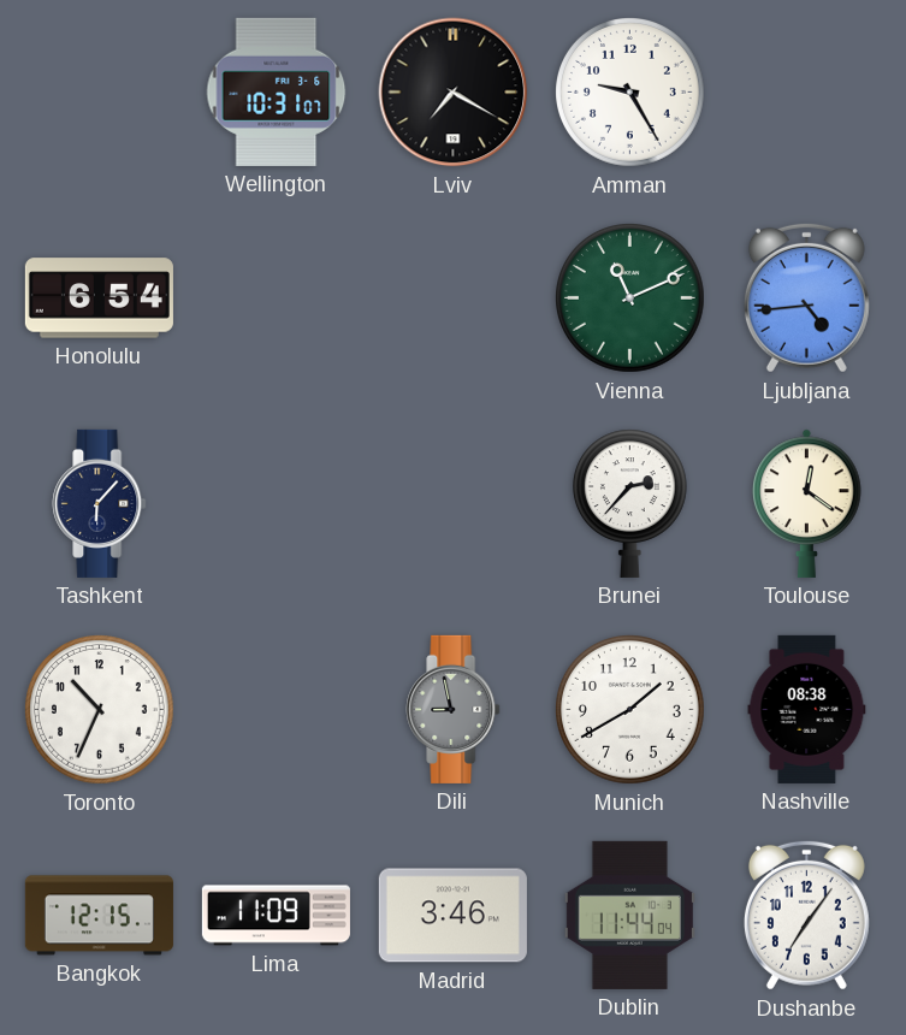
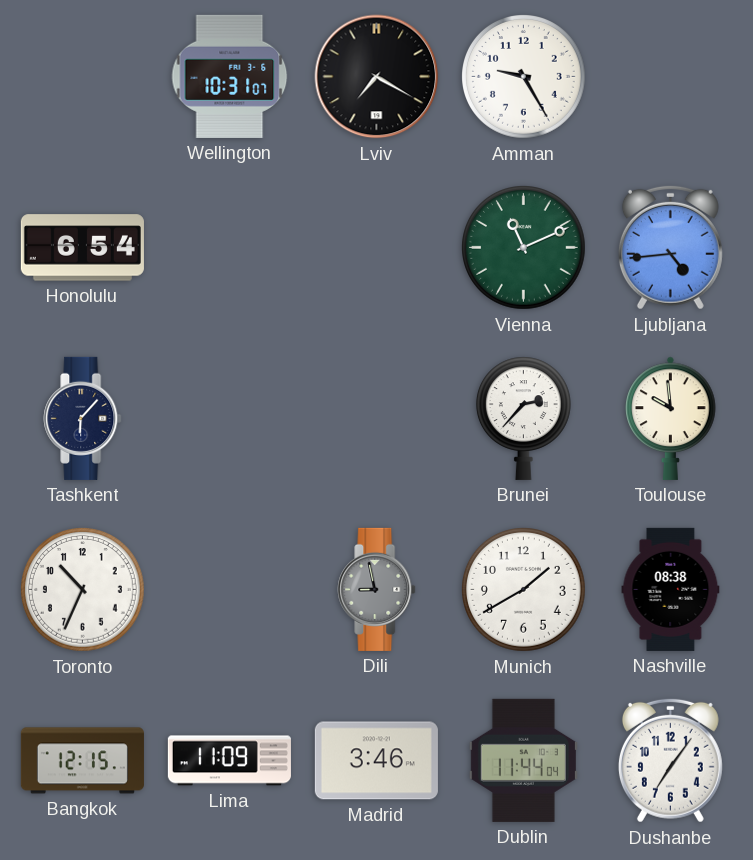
Toulouse: 12:21 -> 9:59
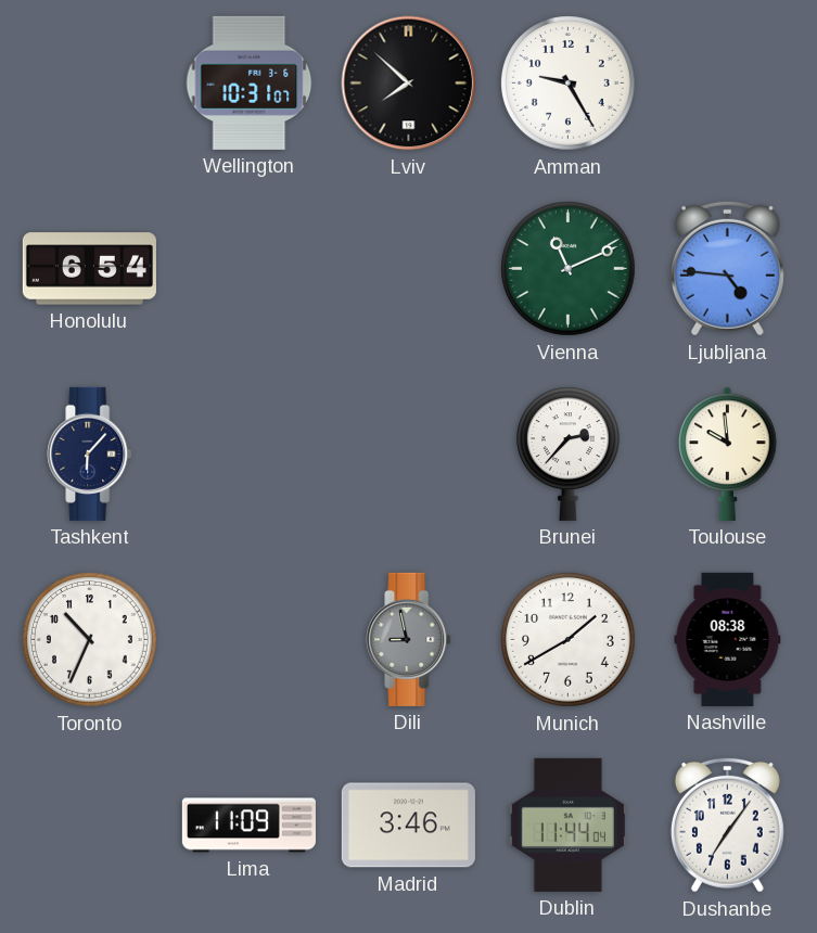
Lviv: 7:20 -> 7:52
Ljubljana: 4:44 -> 4:46
Bangkok: 12:15 -> none
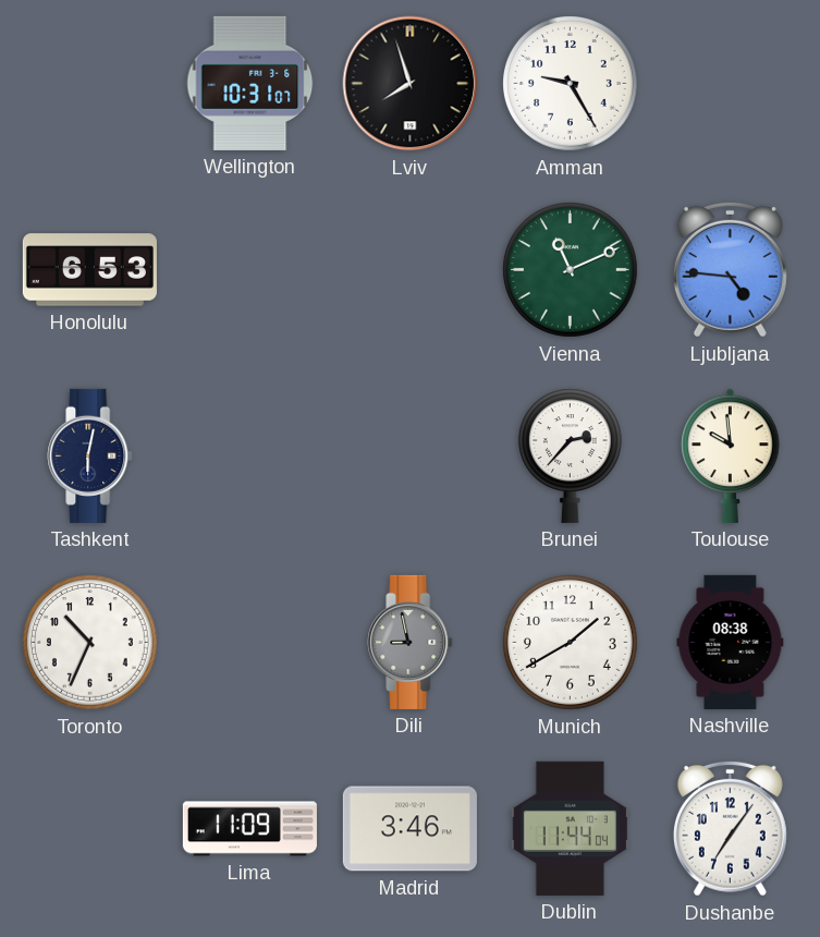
Lviv: 7:52 -> 7:57
Honolulu: 6:54 -> 6:53
Tashkent: 6:07 -> 6:02
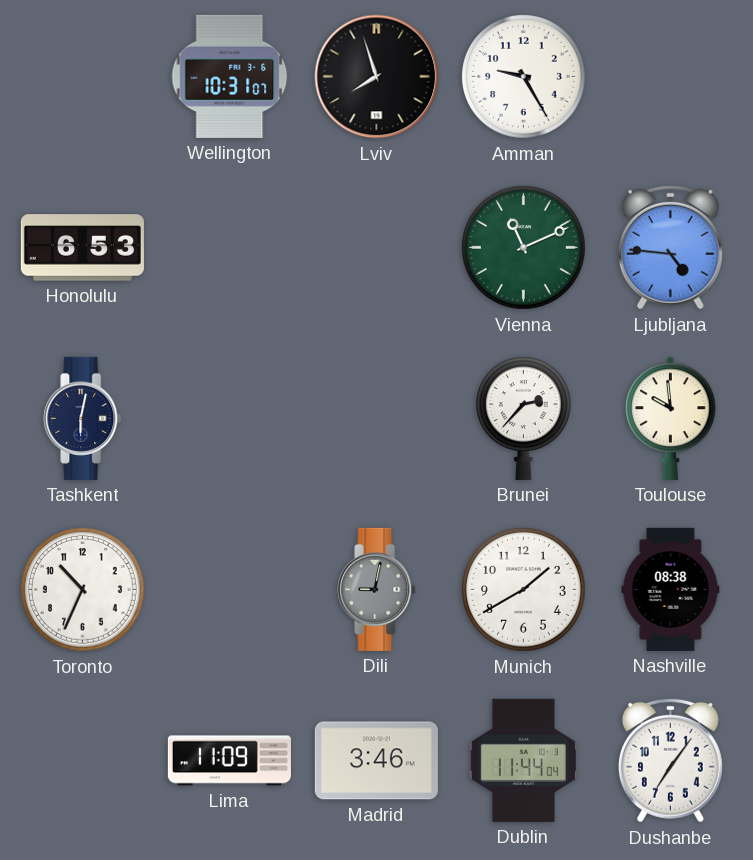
Dili: 8:58 -> 9:02
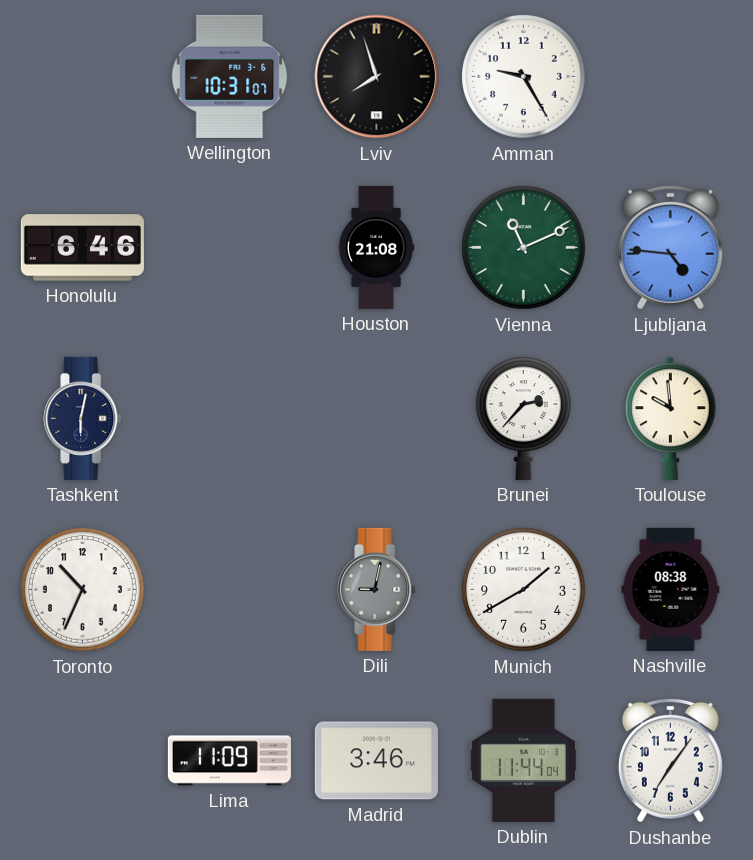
Honolulu: 6:53 -> 6:46
Houston: none -> 21:08
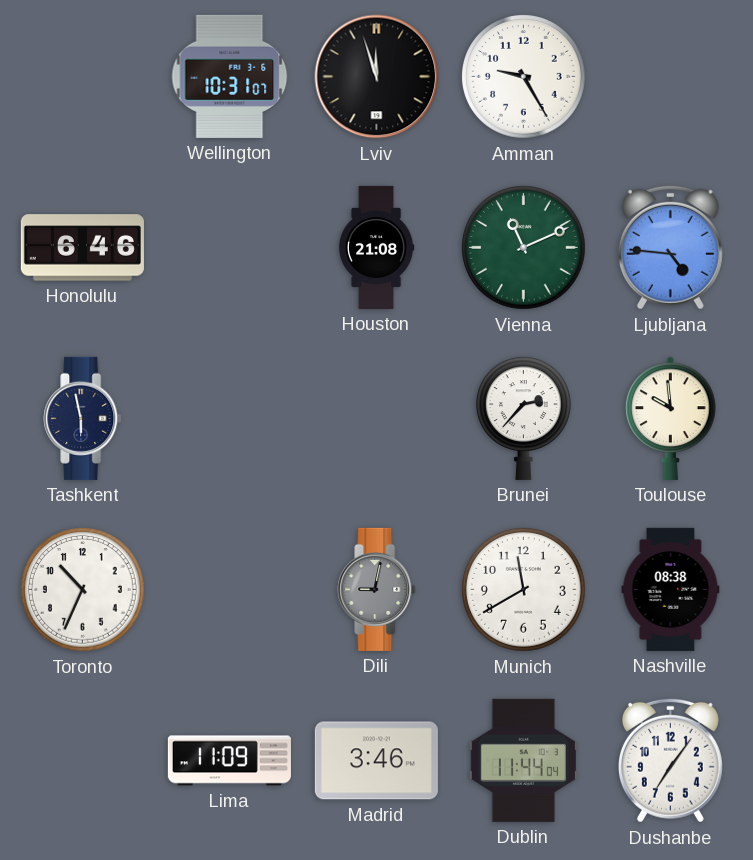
Lviv: 7:57 -> 11:57
Tashkent: 6:02 -> 5:58
Munich: 1:40 -> 11:40
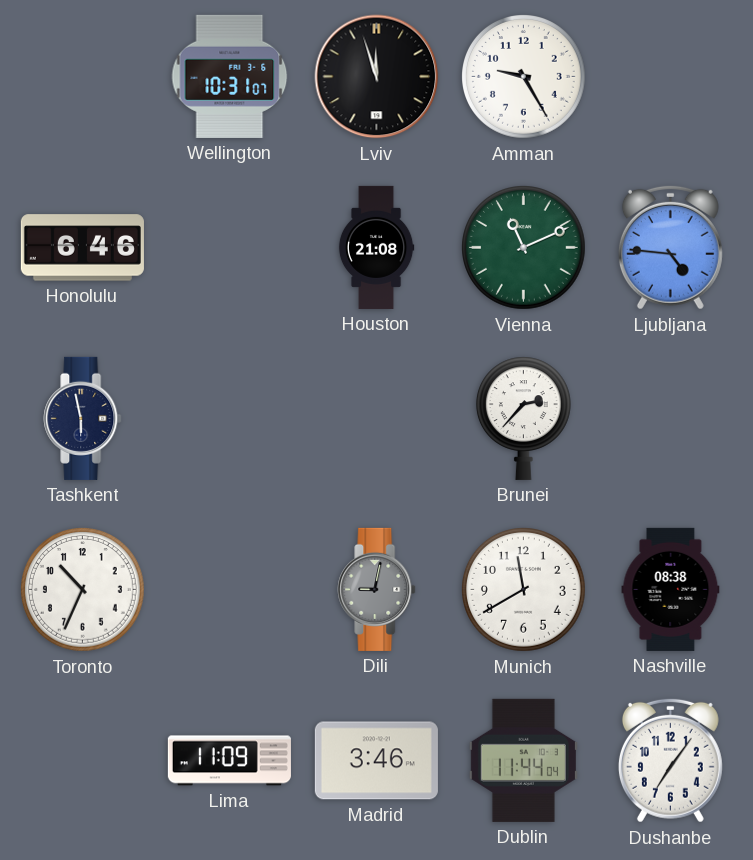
Toulouse: 9:59 -> none
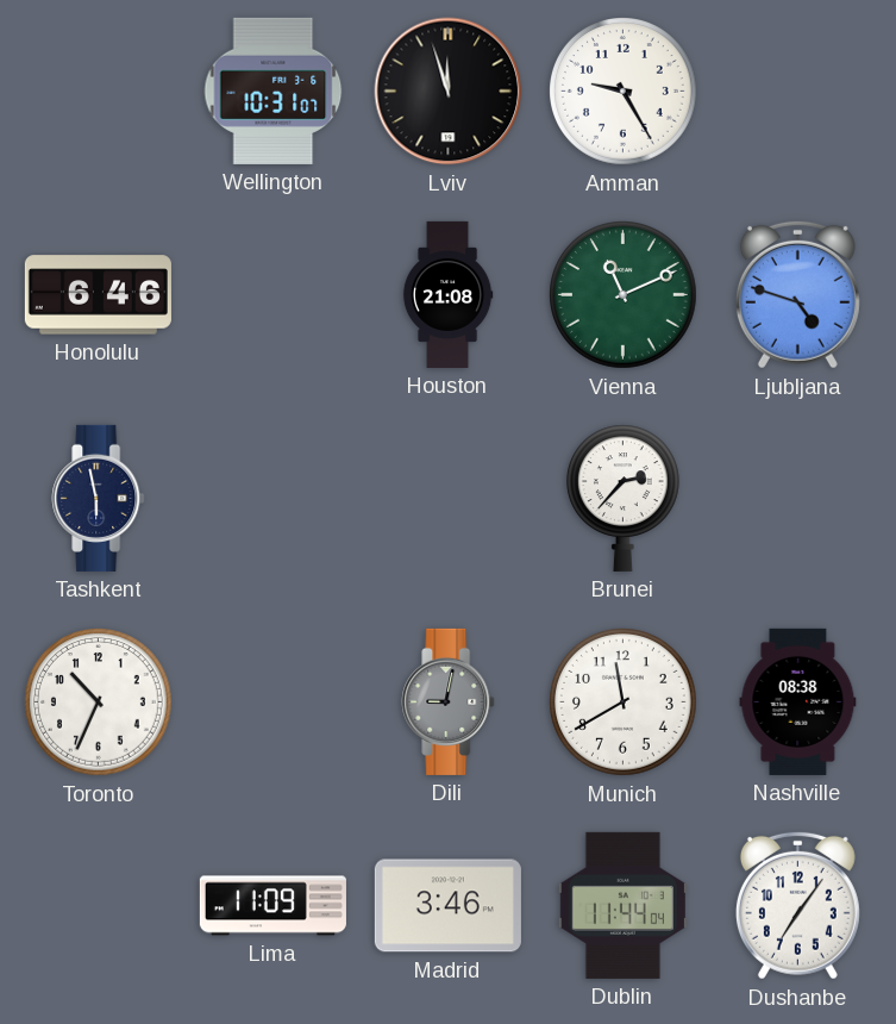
Ljubljana: 4:46 -> 4:48
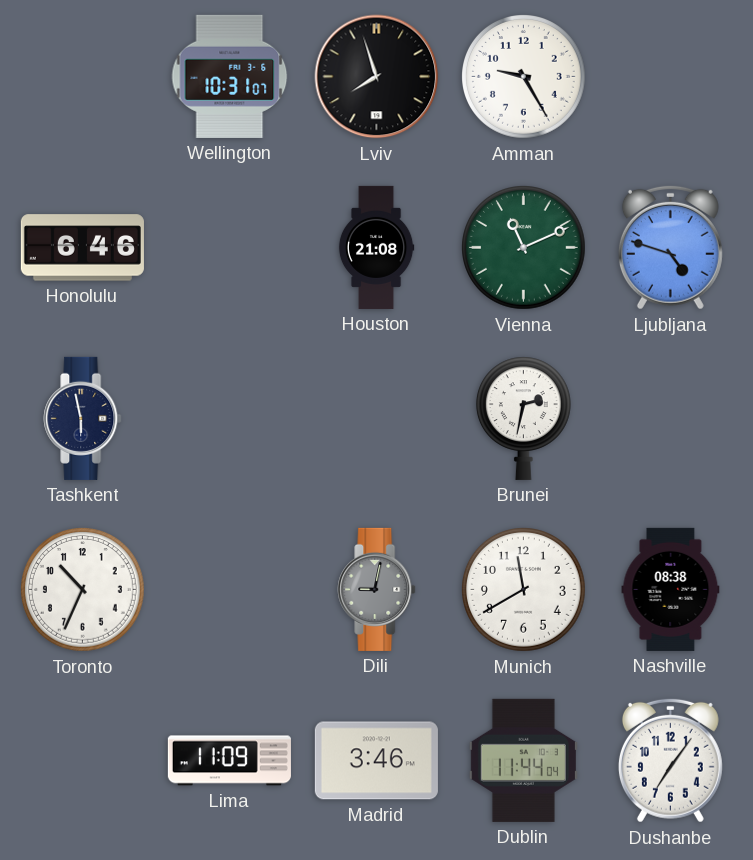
Lviv: 11:57 -> 7:57
Brunei: 2:37 -> 2:32
